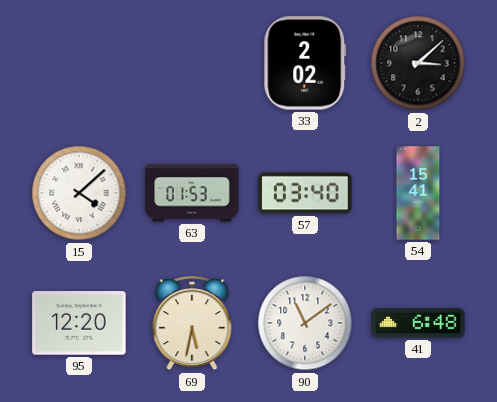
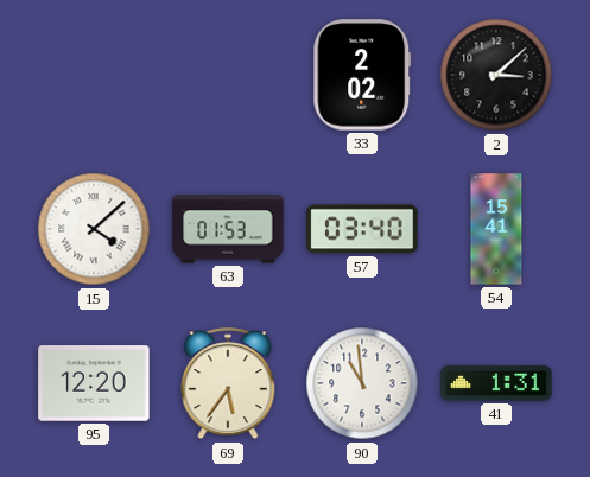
69: 5:32 -> 5:36
90: 11:09 -> 10:59
41: 6:48 -> 1:31
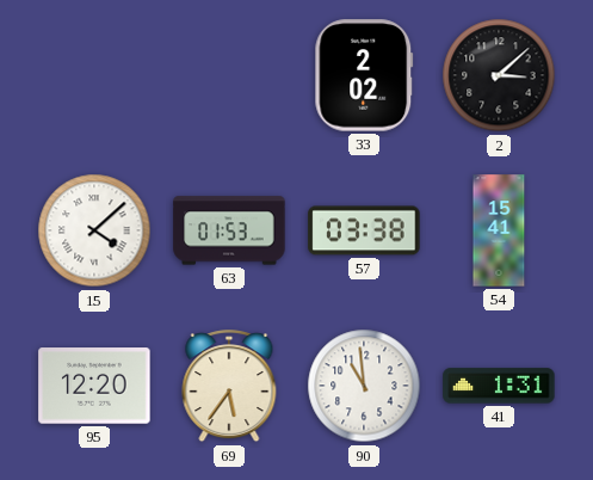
57: 03:40 -> 03:38
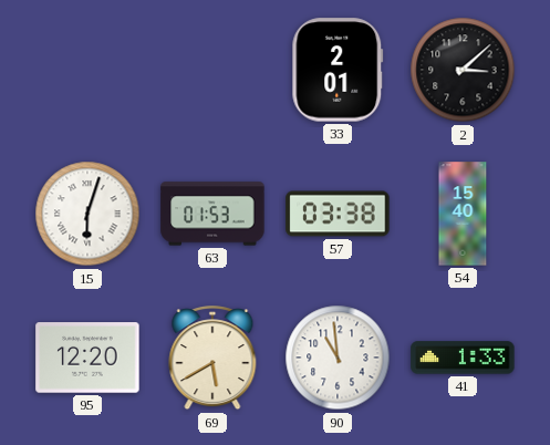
33: 2:02 -> 2:01
15: 4:08 -> 6:03
54: 15:41 -> 15:40
69: 5:36 -> 5:40
41: 1:31 -> 1:33
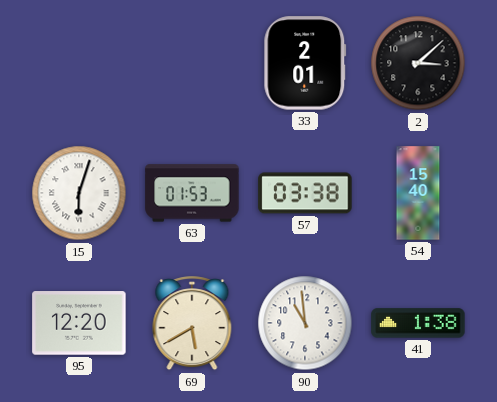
41: 1:33 -> 1:38
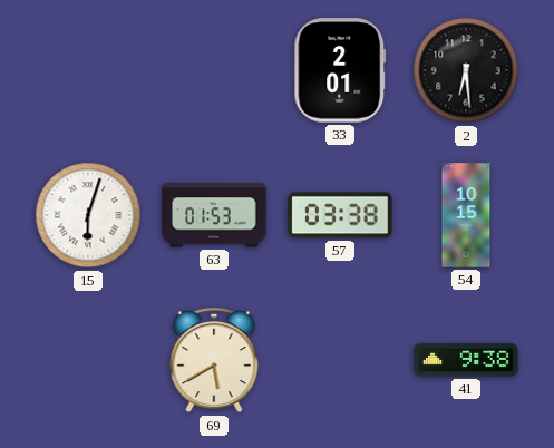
2: 3:08 -> 6:29
54: 15:40 -> 10:15
95: 12:20 -> none
90: 10:59 -> none
41: 1:38 -> 9:38
